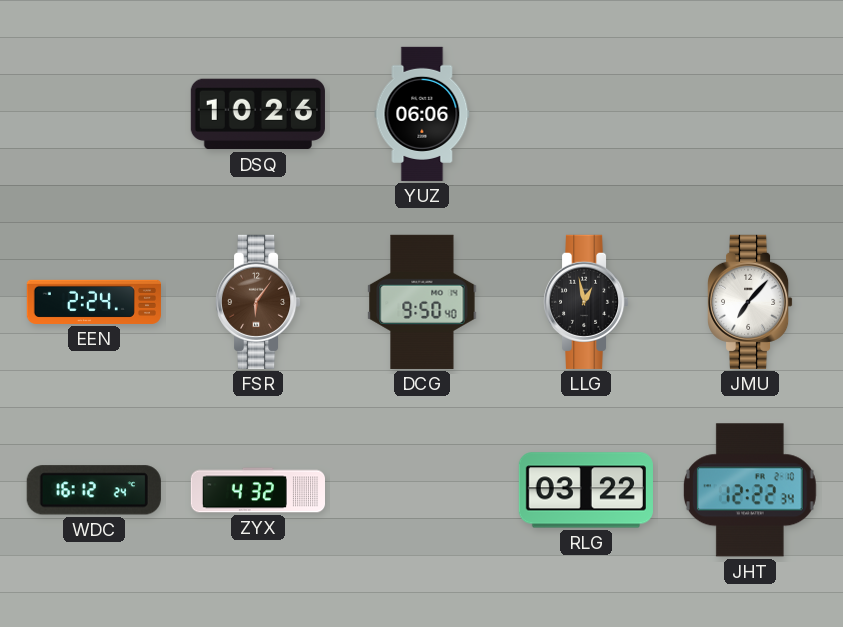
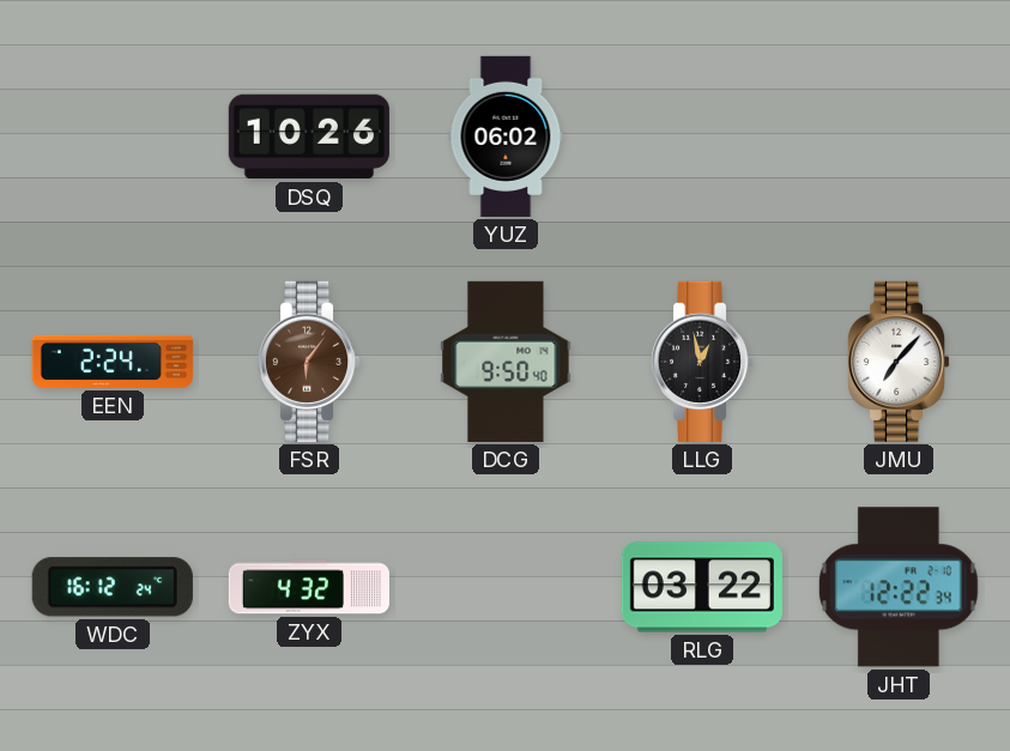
YUZ: 06:06 -> 06:02
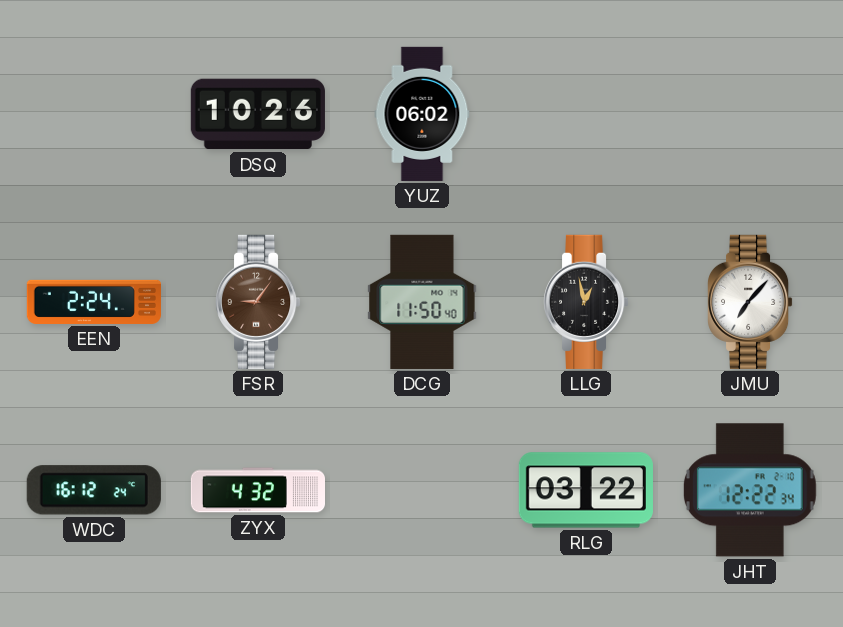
FSR: 6:06 -> 9:06
DCG: 9:50 -> 11:50
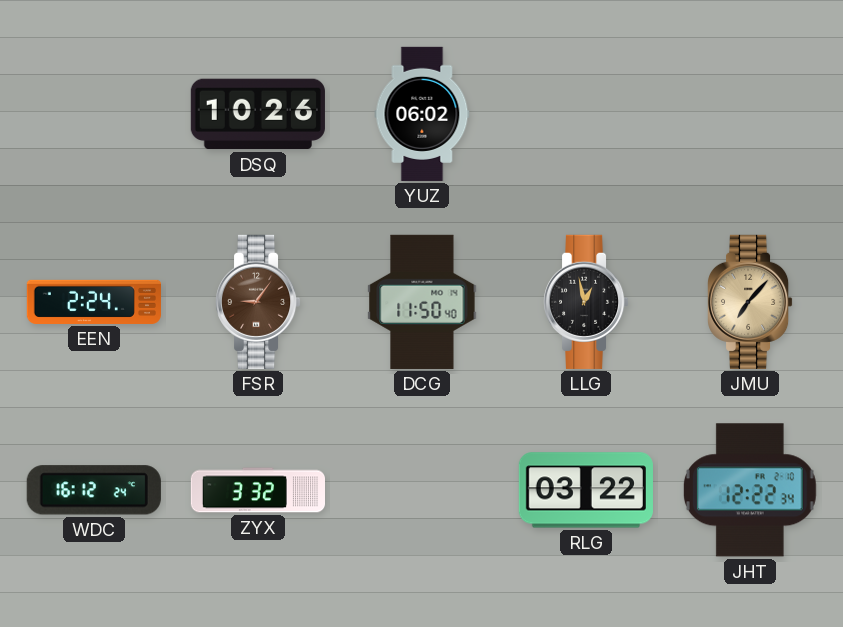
JMU dial: white -> champagne
ZYX: 4:32 -> 3:32
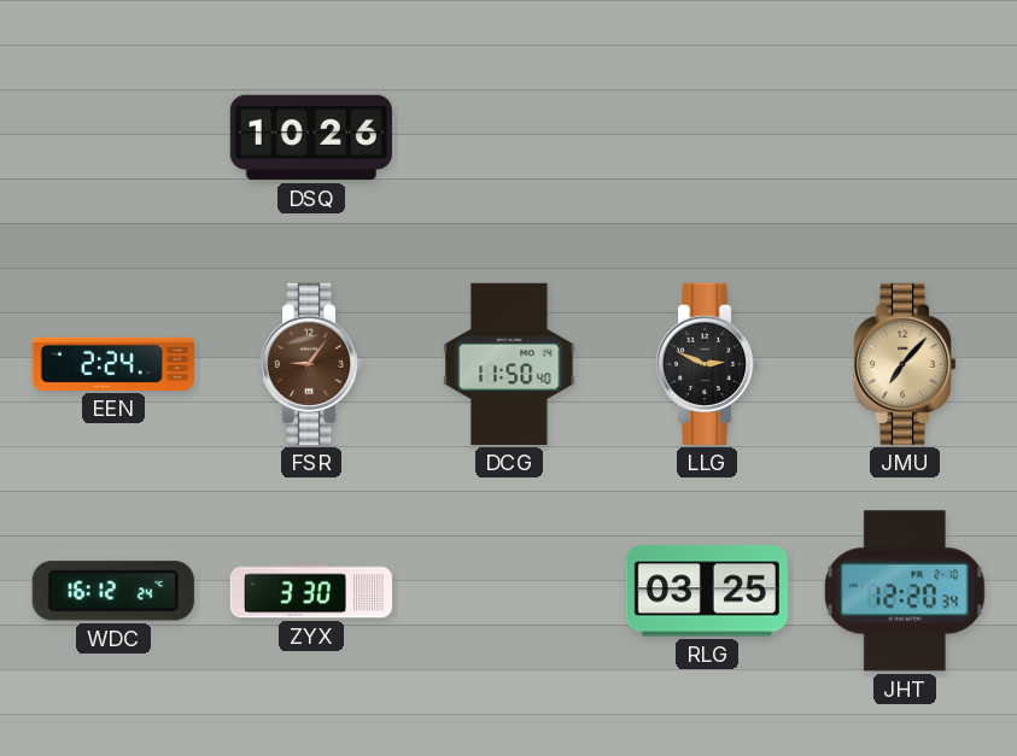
YUZ: 06:02 -> none
LLG: 12:58 -> 2:49
ZYX: 3:32 -> 3:30
RLG: 03:22 -> 03:25
JHT: 12:22 -> 12:20
